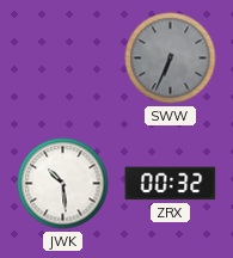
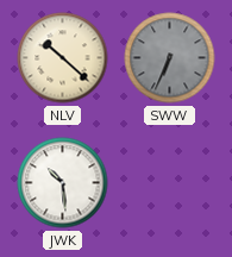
NLV: none -> 10:22
ZRX: 00:32 -> none
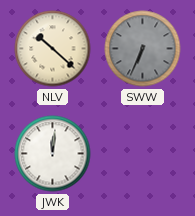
JWK: 10:29 -> 12:01
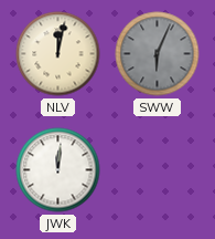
NLV: 10:22 -> 12:02
SWW: 6:34 -> 6:04
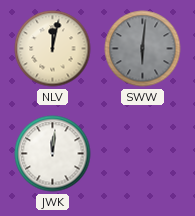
SWW: 6:04 -> 6:01
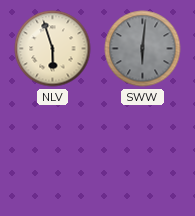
NLV: 12:02 -> 5:57
JWK: 12:01 -> none
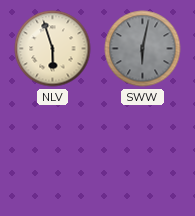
SWW: 6:01 -> 6:02
